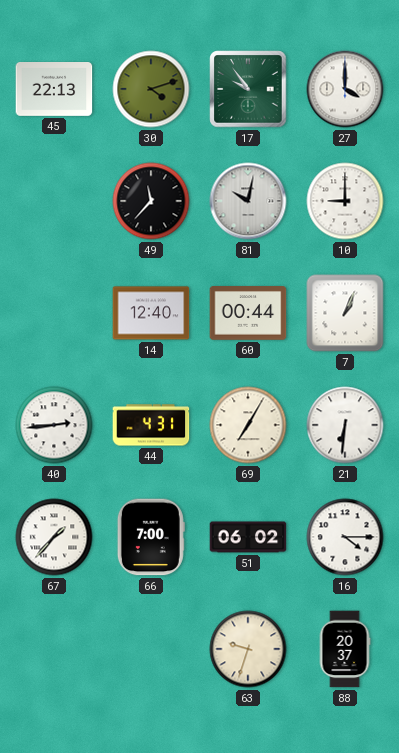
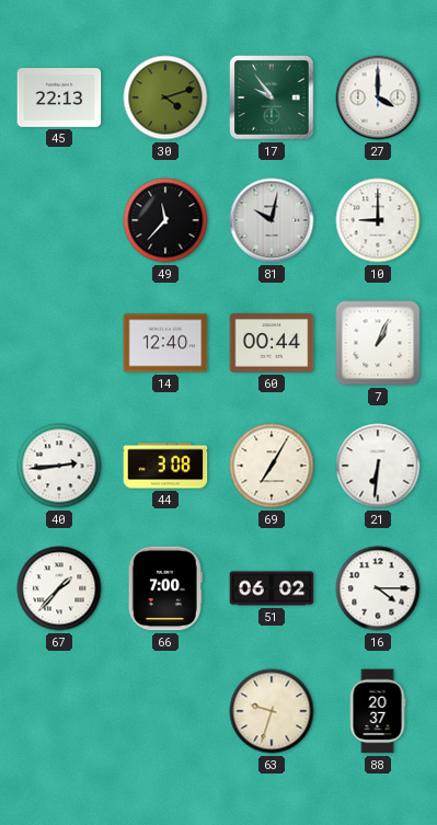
44: 4:31 -> 3:08
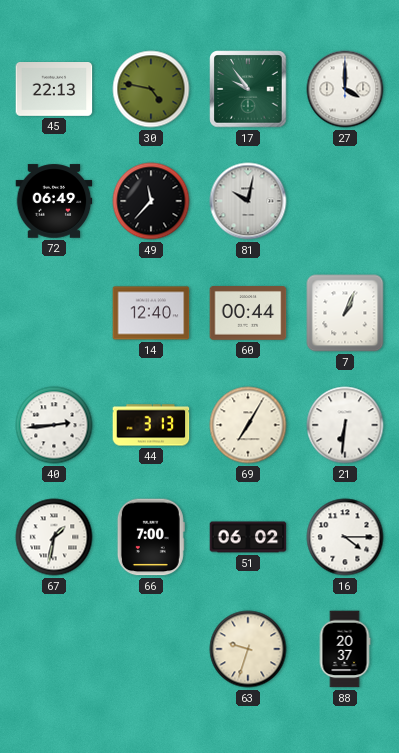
30: 4:12 -> 4:47
72: none -> 06:49
10: 9:00 -> none
44: 3:08 -> 3:13
67: 1:37 -> 1:32
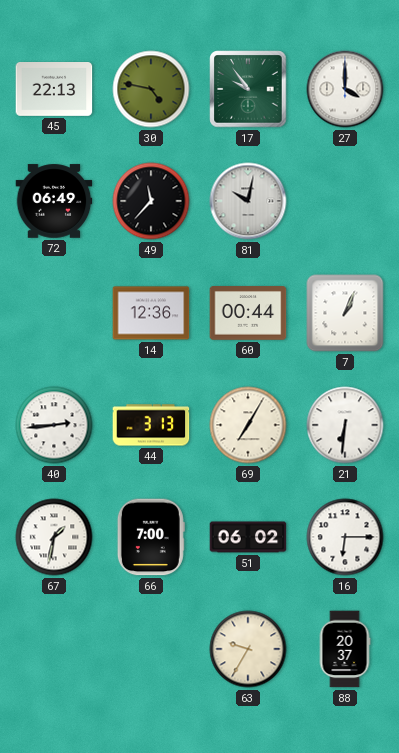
14: 12:40 -> 12:36
16: 4:15 -> 6:15
63: 9:33 -> 9:35
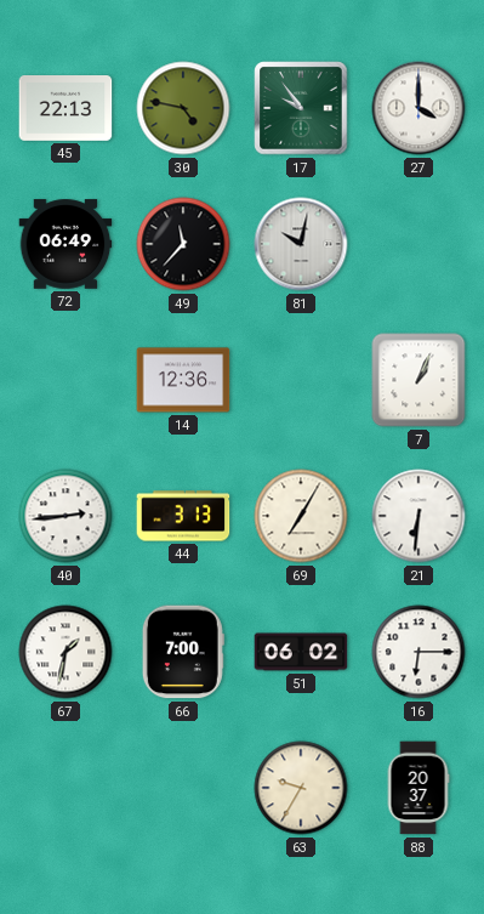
60: 00:44 -> none
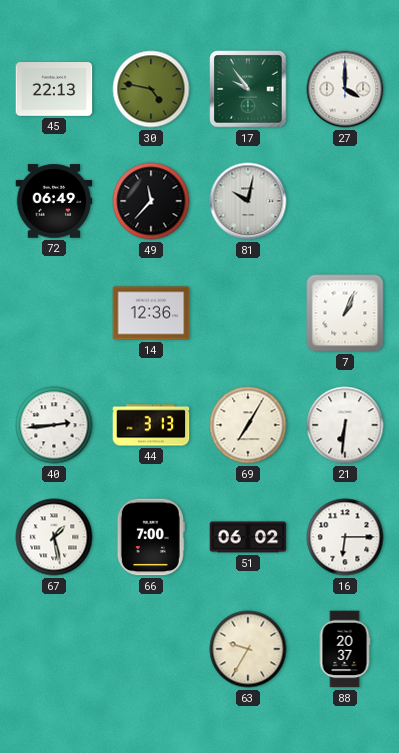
67: 1:32 -> 1:28
